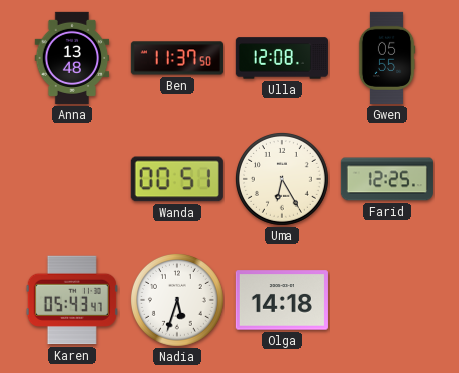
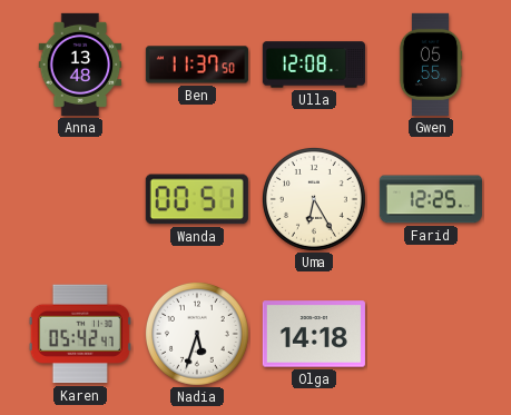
Karen: 05:43 -> 05:42
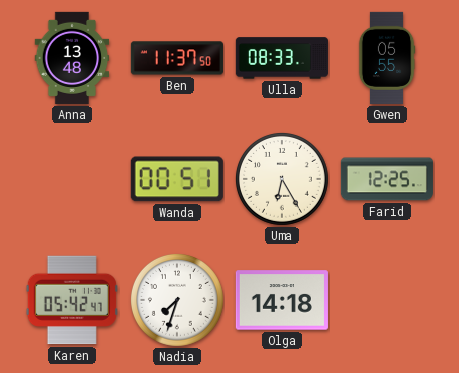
Ulla: 12:08 -> 08:33
Nadia: 5:33 -> 7:33
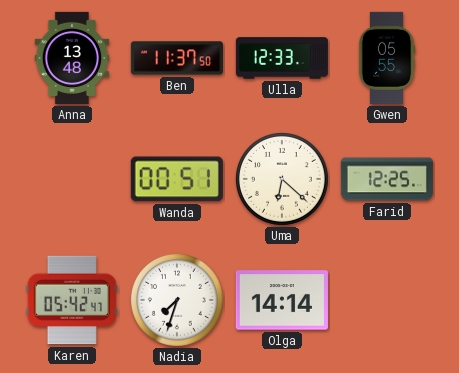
Ulla: 08:33 -> 12:33
Uma: 6:25 -> 6:22
Olga: 14:18 -> 14:14
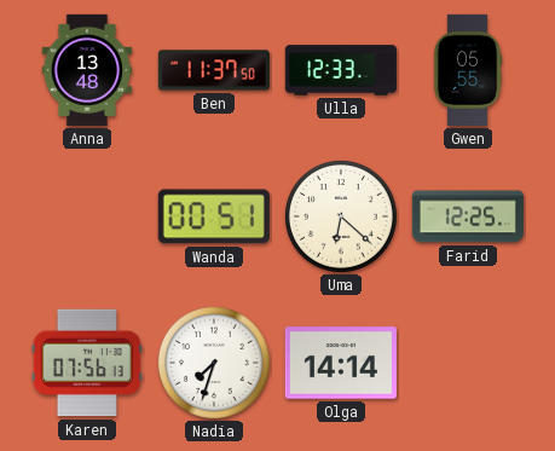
Karen: 05:42 -> 07:56
